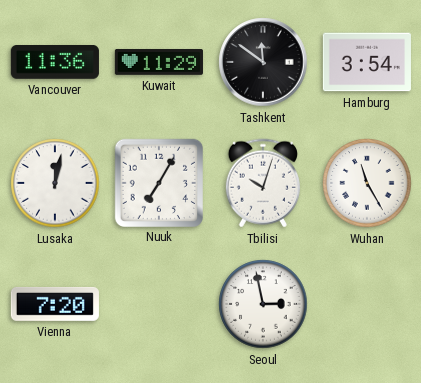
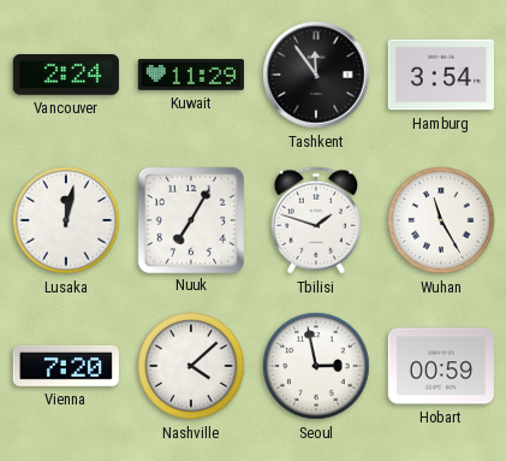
Vancouver: 11:36 -> 2:24
Tashkent: 11:51 -> 11:54
Tbilisi: 10:03 -> 1:48
Nashville: none -> 4:08
Hobart: none -> 00:59
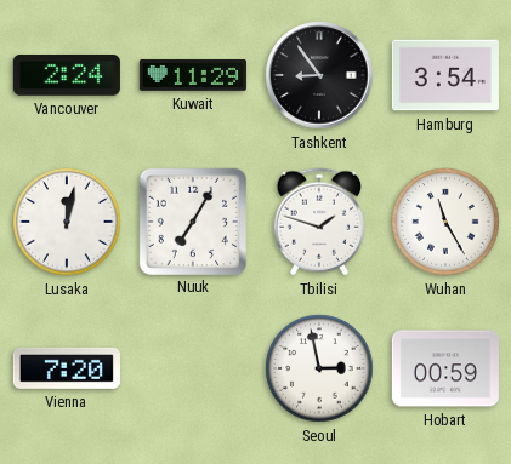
Tashkent: 11:54 -> 8:54
Nashville: 4:08 -> none
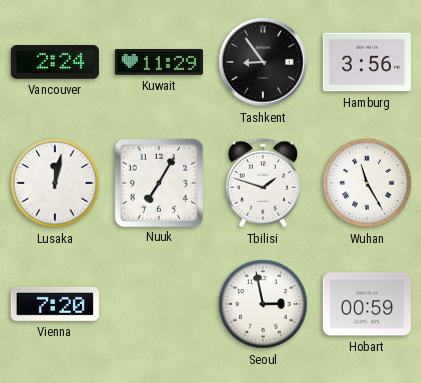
Hamburg: 3:54 -> 3:56
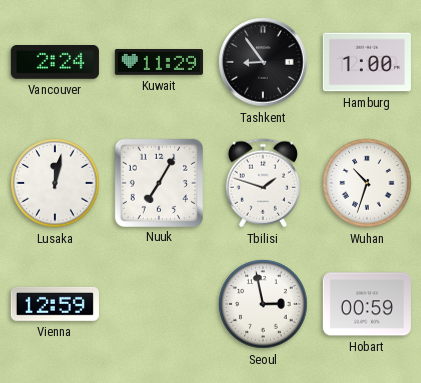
Hamburg: 3:56 -> 1:00
Wuhan: 11:25 -> 10:33
Vienna: 7:20 -> 12:59
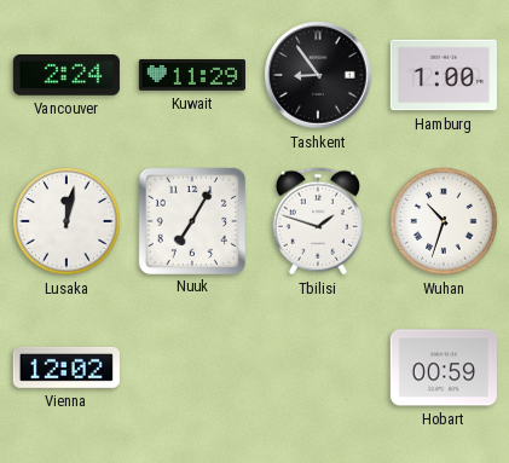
Vienna: 12:59 -> 12:02
Seoul: 2:58 -> none
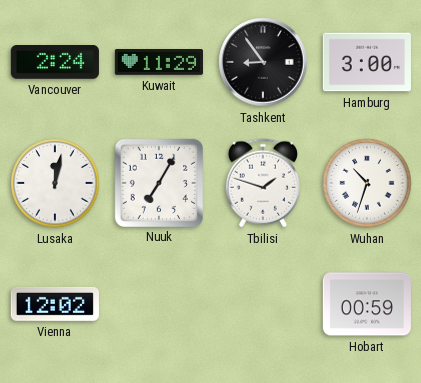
Hamburg: 1:00 -> 3:00
